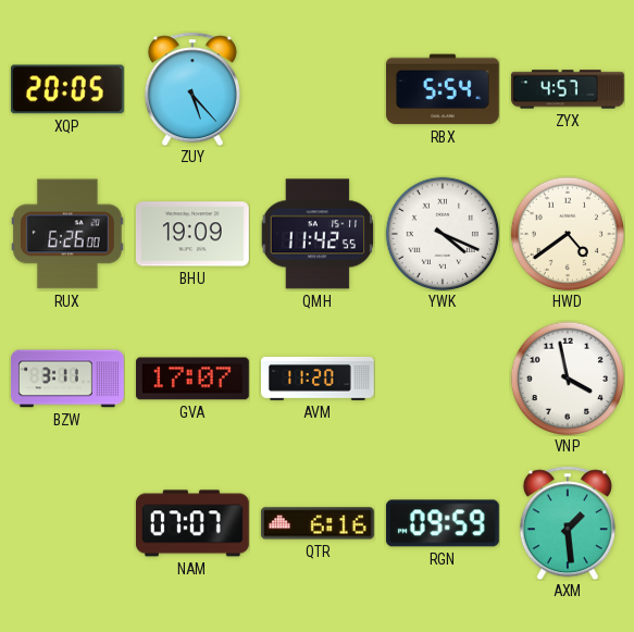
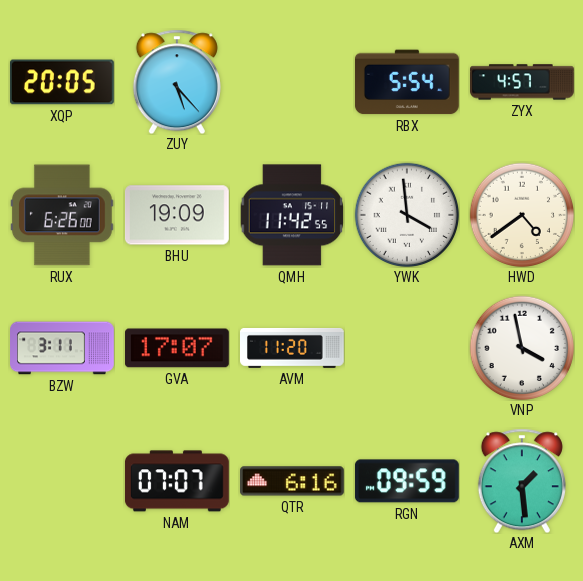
YWK: 4:19 -> 3:59
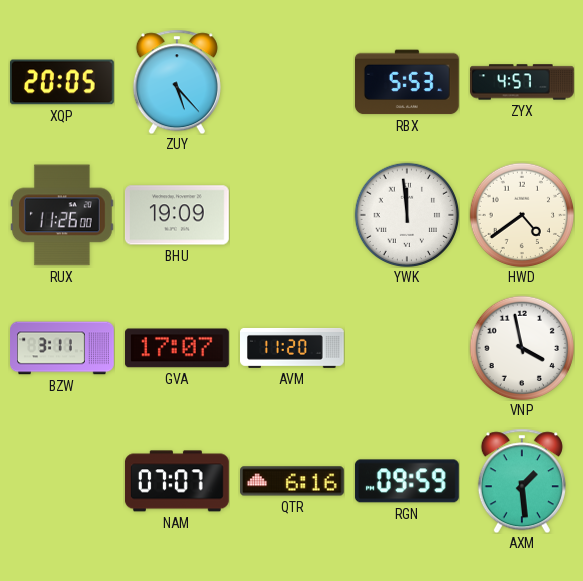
RBX: 5:54 -> 5:53
RUX: 6:26 -> 11:26
QMH: 11:42 -> none
YWK: 3:59 -> 11:59
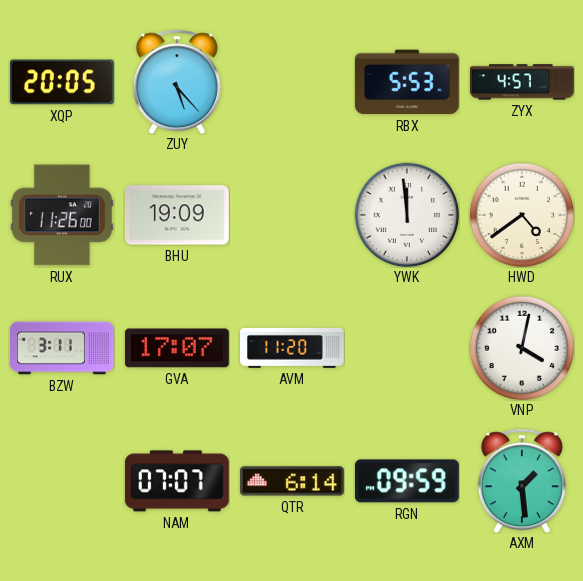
VNP: 3:58 -> 4:02
QTR: 6:16 -> 6:14
